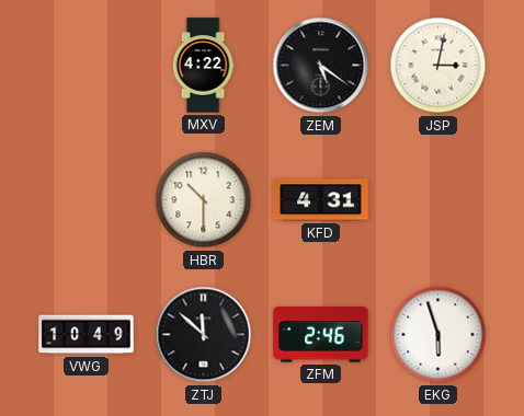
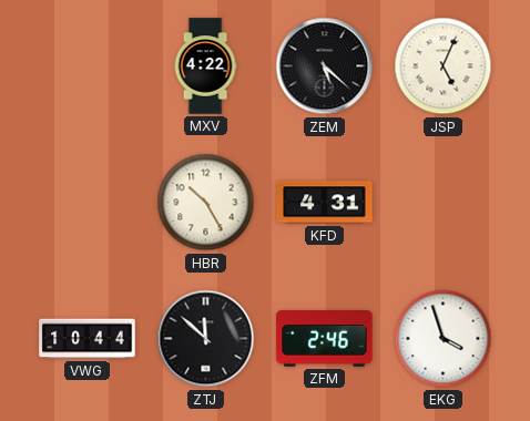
ZEM: 5:21 -> 5:22
JSP: 3:02 -> 5:04
HBR: 10:30 -> 10:25
VWG: 10:49 -> 10:44
EKG: 5:57 -> 3:57
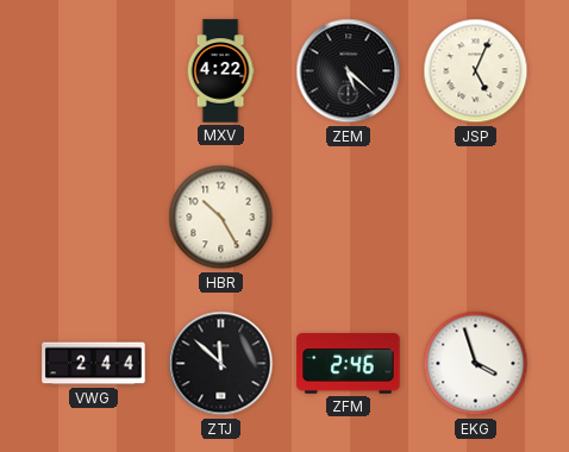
KFD: 4:31 -> none
VWG: 10:44 -> 2:44
